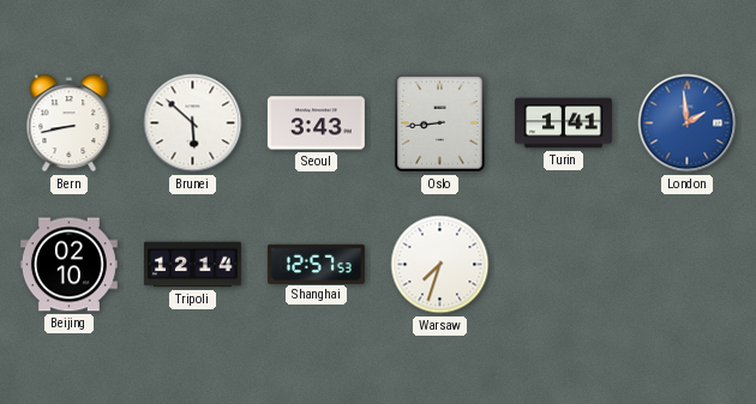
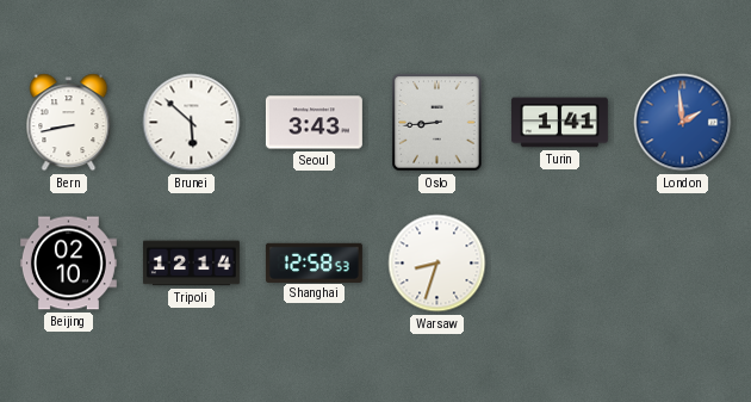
Shanghai: 12:57 -> 12:58
Warsaw: 7:33 -> 8:33
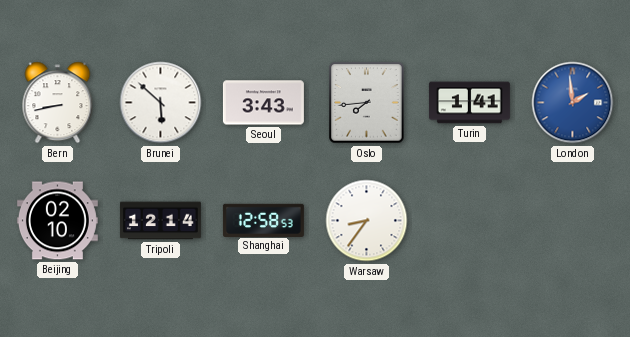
Oslo: 8:44 -> 7:44
Warsaw: 8:33 -> 8:36
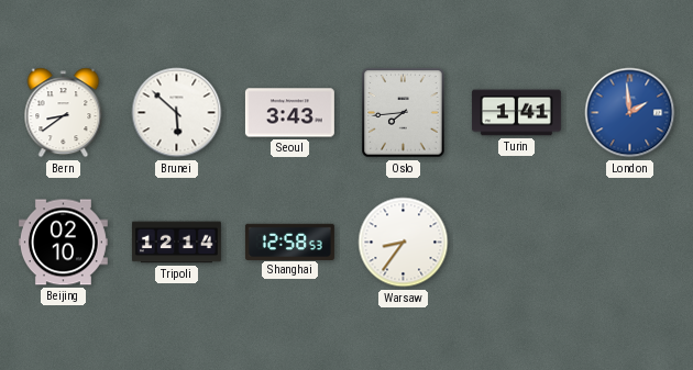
Bern: 8:43 -> 8:39
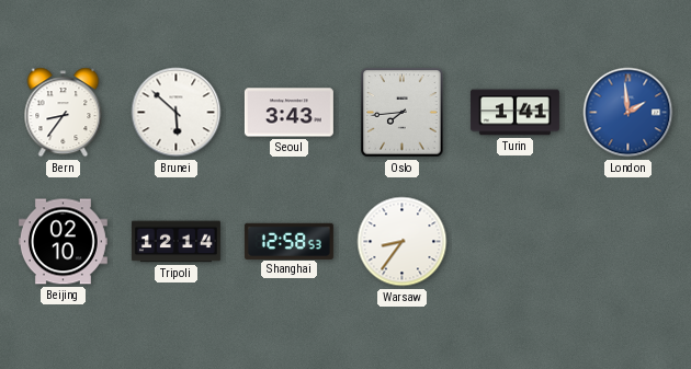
Bern: 8:39 -> 8:36
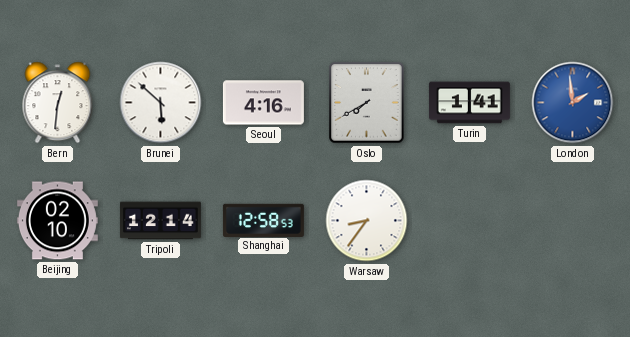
Bern: 8:36 -> 12:31
Seoul: 3:43 -> 4:16
Oslo: 7:44 -> 7:40
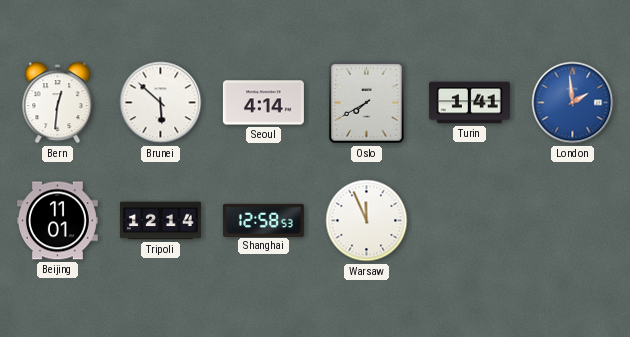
Seoul: 4:16 -> 4:14
Beijing: 02:10 -> 11:01
Warsaw: 8:36 -> 11:56
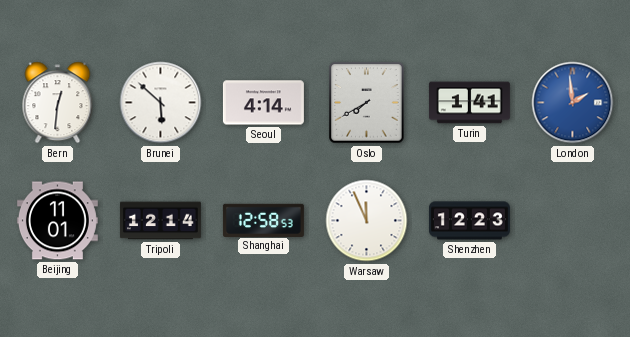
Shenzhen: none -> 12:23
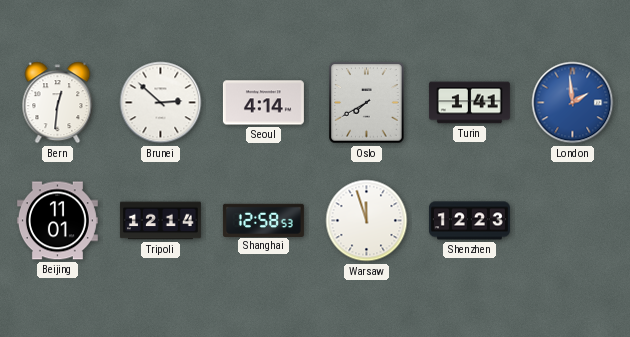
Brunei: 5:52 -> 2:52
Warsaw: 11:56 -> 11:57
